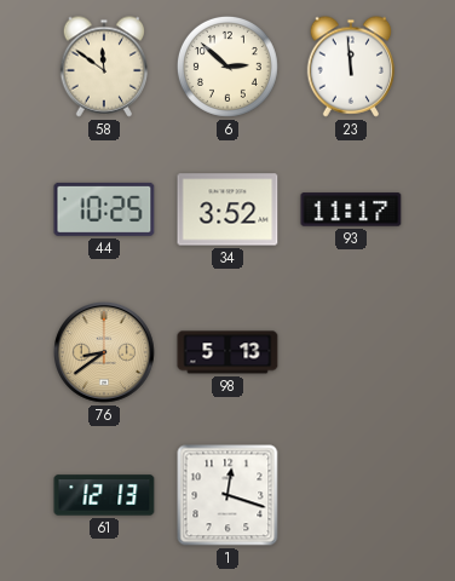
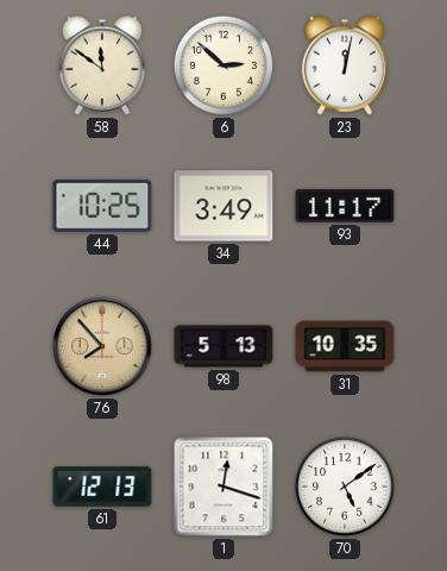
23: 11:59 -> 12:02
34: 3:52 -> 3:49
76: 8:39 -> 7:53
31: none -> 10:35
70: none -> 5:09
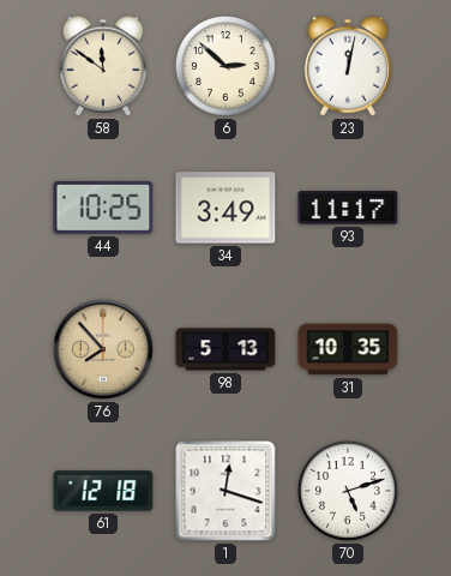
61: 12:13 -> 12:18
70: 5:09 -> 5:12
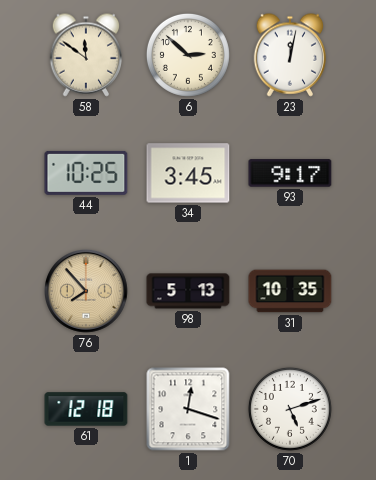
34: 3:49 -> 3:45
93: 11:17 -> 9:17
